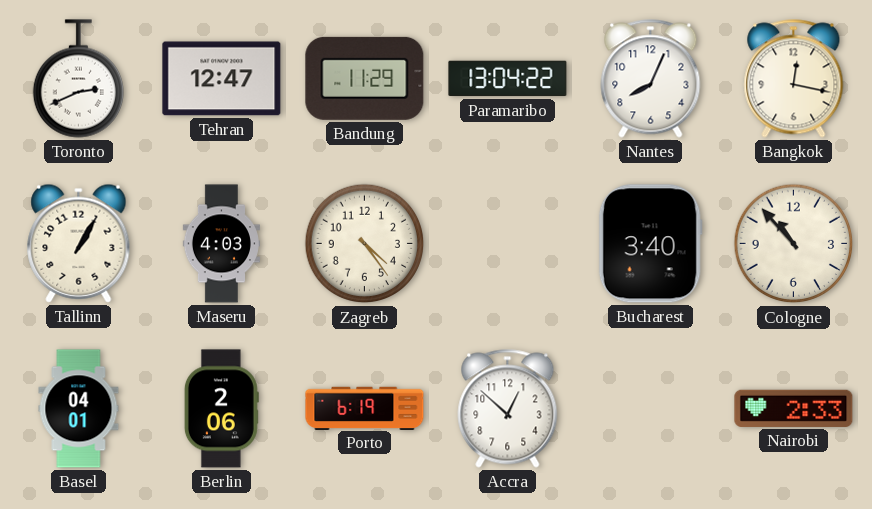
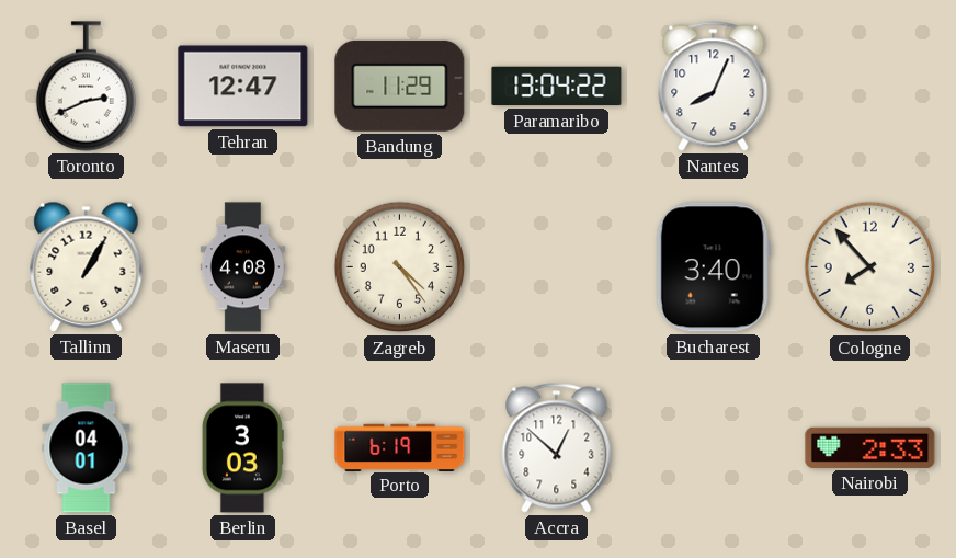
Bangkok: 12:17 -> none
Maseru: 4:03 -> 4:08
Cologne: 10:53 -> 7:53
Berlin: 2:06 -> 3:03
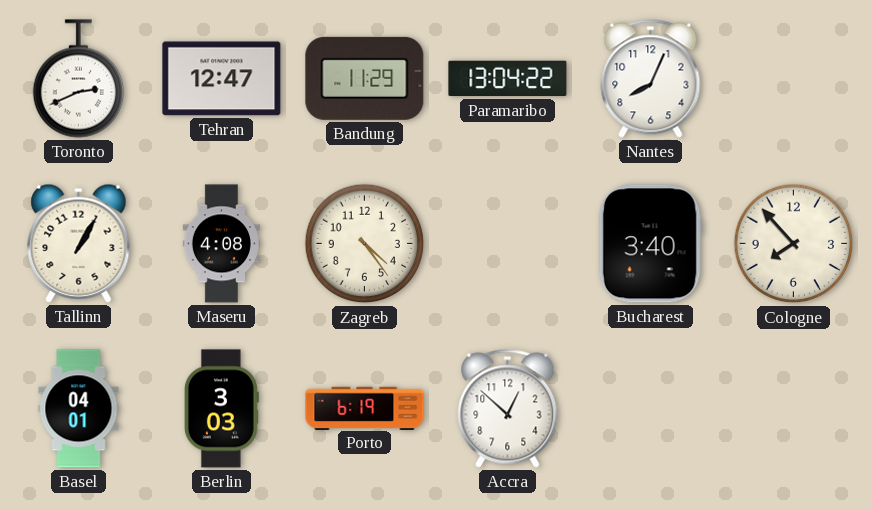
Nairobi: 2:33 -> none
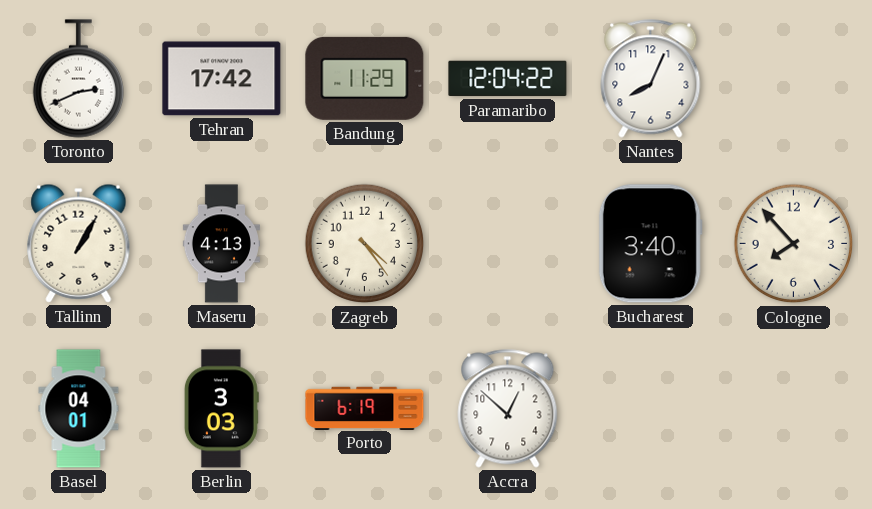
Tehran: 12:47 -> 17:42
Paramaribo: 13:04 -> 12:04
Maseru: 4:08 -> 4:13
